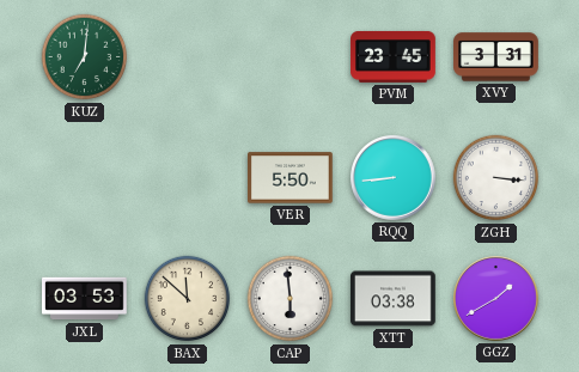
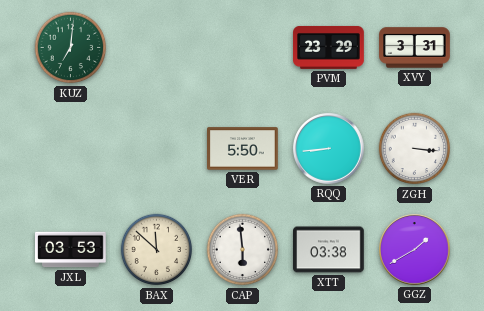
PVM: 23:45 -> 23:29
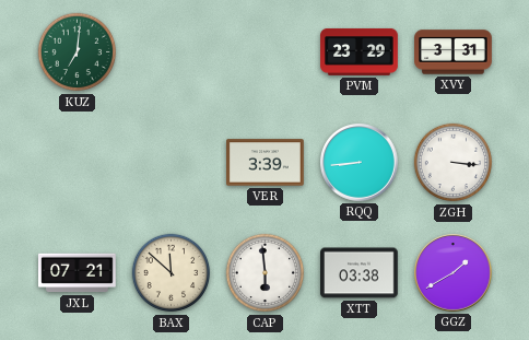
VER: 5:50 -> 3:39
JXL: 03:53 -> 07:21
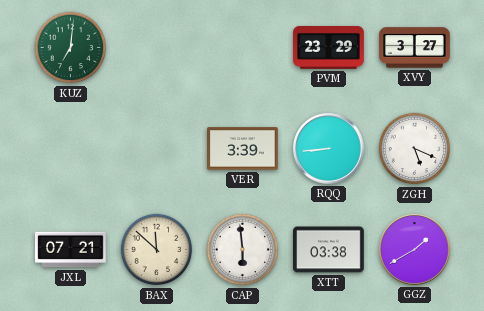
XVY: 3:31 -> 3:27
ZGH: 3:16 -> 5:19
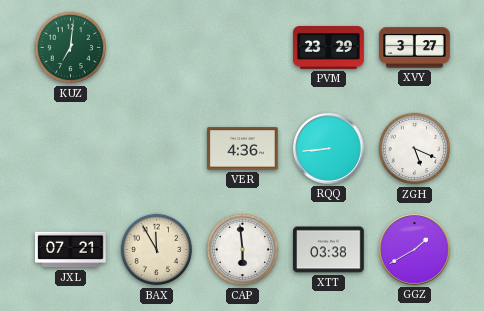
VER: 3:39 -> 4:36
BAX: 11:52 -> 11:55
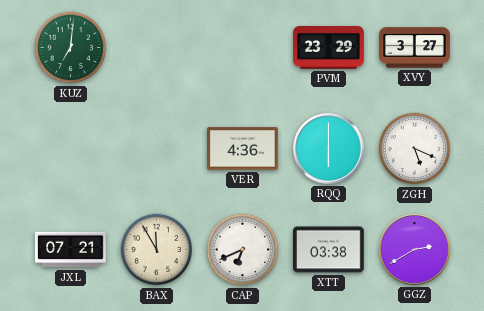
RQQ: 8:44 -> 6:00
CAP: 5:59 -> 6:41
GGZ: 1:40 -> 2:40
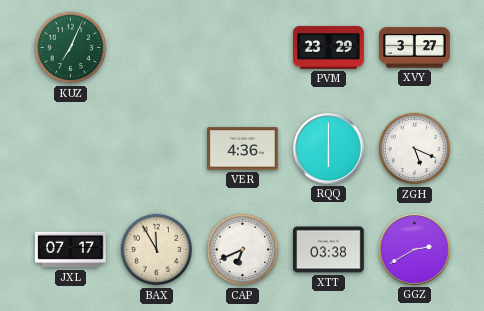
KUZ: 7:01 -> 7:04
JXL: 07:21 -> 07:17
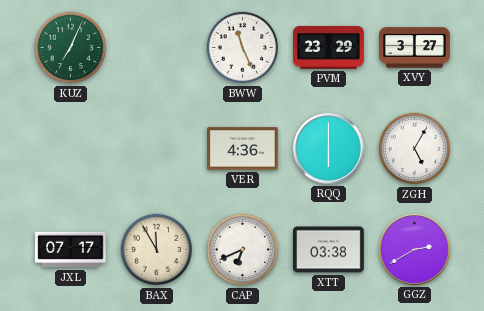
BWW: none -> 11:26
ZGH: 5:19 -> 5:05
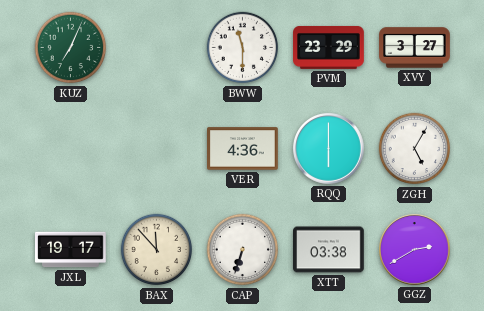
BWW: 11:26 -> 11:30
JXL: 07:17 -> 19:17
BAX: 11:55 -> 11:53
CAP: 6:41 -> 6:33
